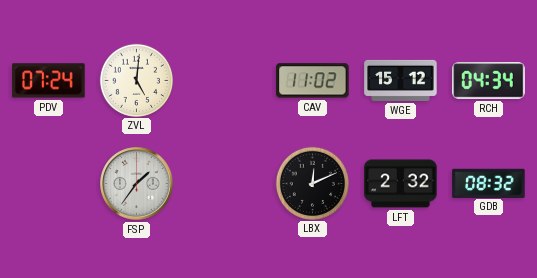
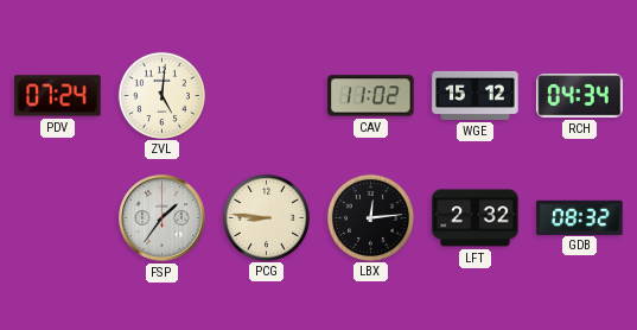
PCG: none -> 8:46
LBX: 12:11 -> 12:14
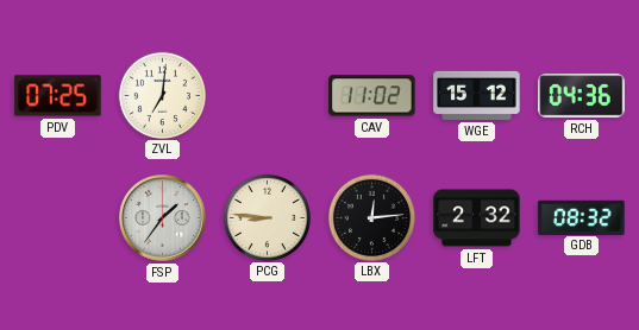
PDV: 07:24 -> 07:25
ZVL: 5:01 -> 7:01
RCH: 04:34 -> 04:36
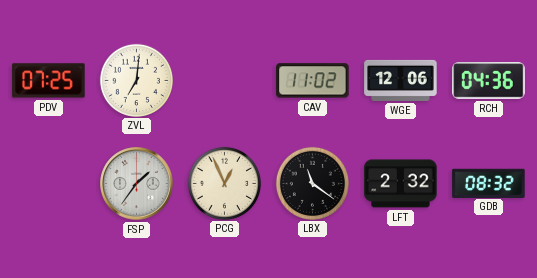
WGE: 15:12 -> 12:06
PCG: 8:46 -> 12:56
LBX: 12:14 -> 11:21
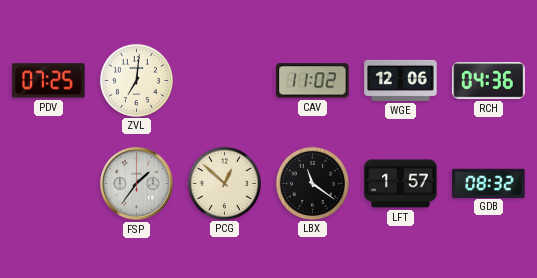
PCG: 12:56 -> 12:52
LFT: 2:32 -> 1:57
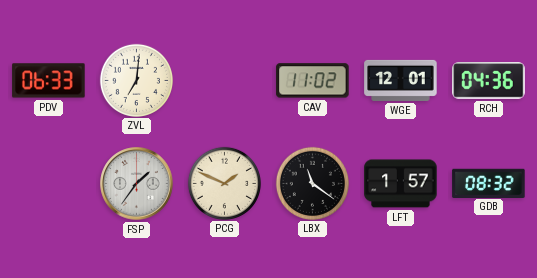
PDV: 07:25 -> 06:33
WGE: 12:06 -> 12:01
PCG: 12:52 -> 1:49
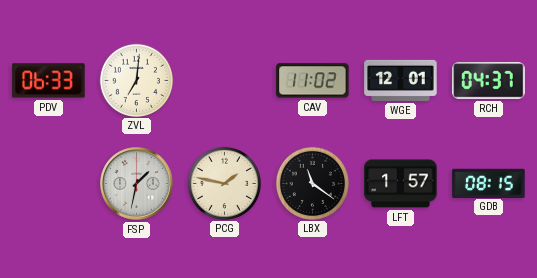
RCH: 04:36 -> 04:37
FSP: 1:36 -> 1:32
PCG: 1:49 -> 1:47
GDB: 08:32 -> 08:15
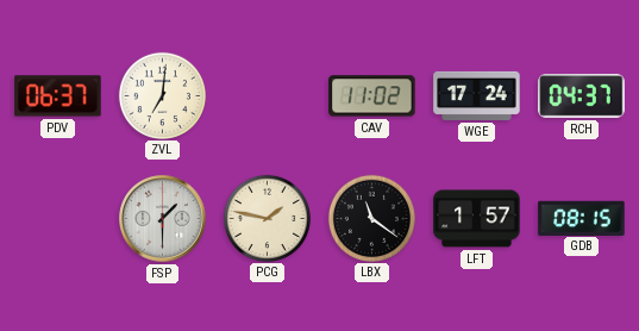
PDV: 06:33 -> 06:37
WGE: 12:01 -> 17:24
FSP: 1:32 -> 1:30
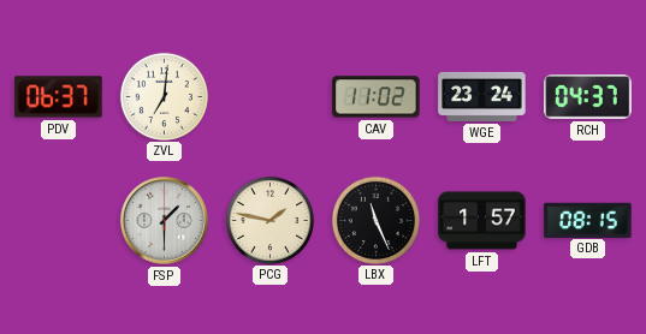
WGE: 17:24 -> 23:24
LBX: 11:21 -> 11:26
